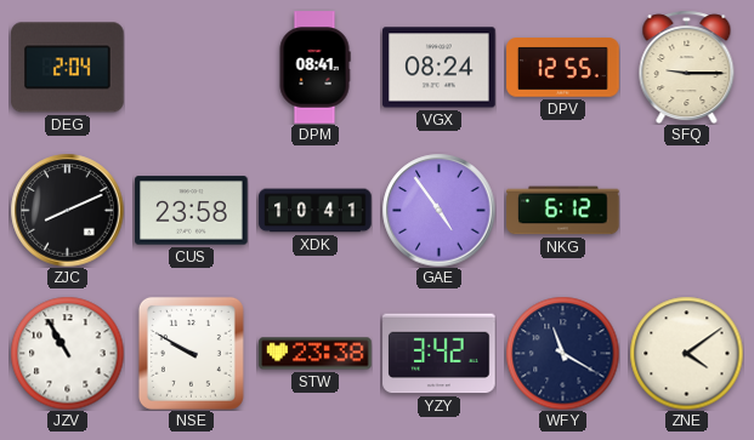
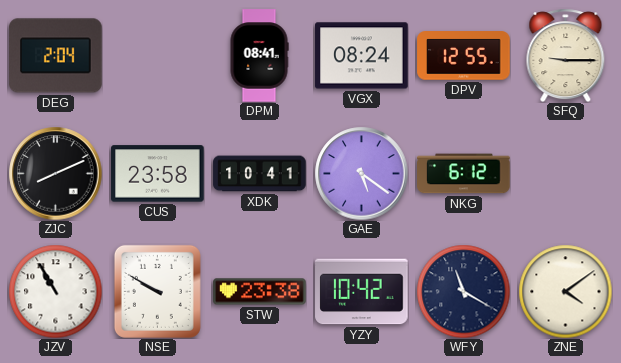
GAE: 4:54 -> 5:21
YZY: 3:42 -> 10:42
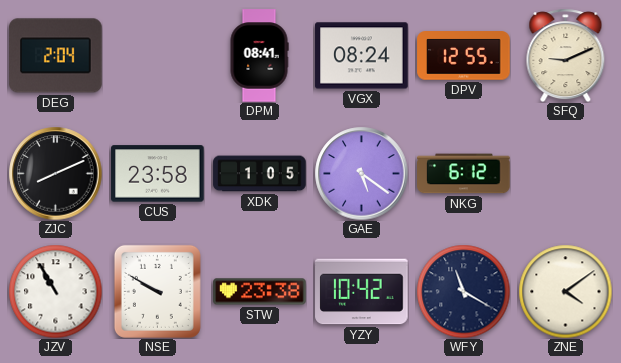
SFQ: 9:15 -> 9:11
XDK: 10:41 -> 1:05
